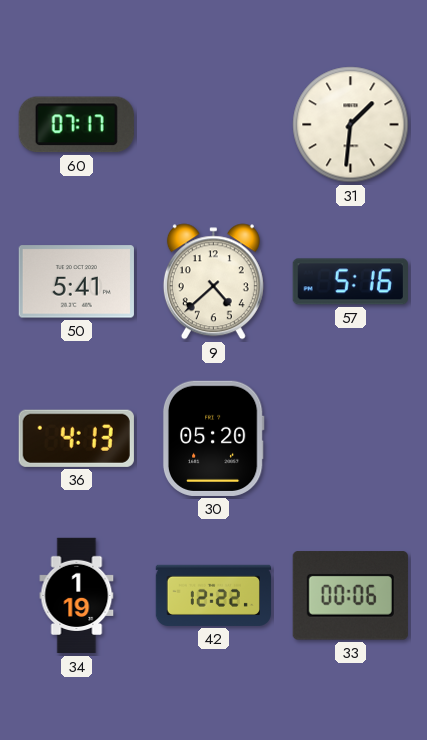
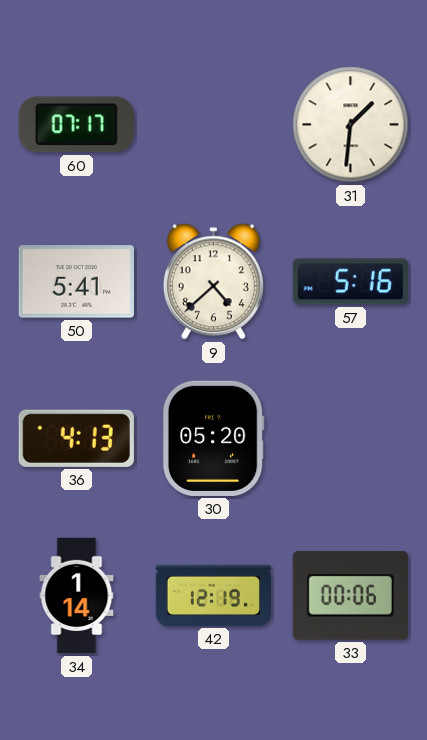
34: 1:19 -> 1:14
42: 12:22 -> 12:19
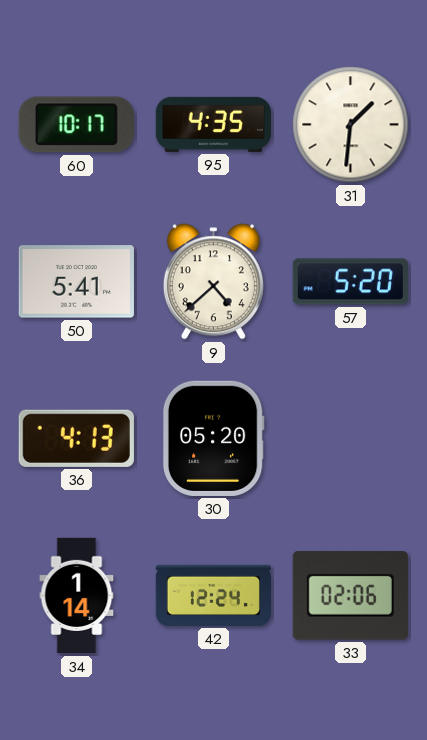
60: 07:17 -> 10:17
95: none -> 4:35
57: 5:16 -> 5:20
42: 12:19 -> 12:24
33: 00:06 -> 02:06
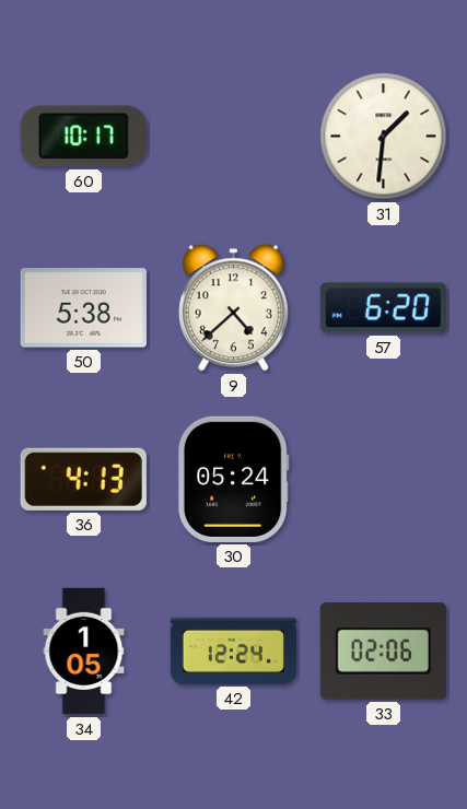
95: 4:35 -> none
50: 5:41 -> 5:38
57: 5:20 -> 6:20
30: 05:20 -> 05:24
34: 1:14 -> 1:05
